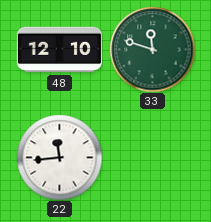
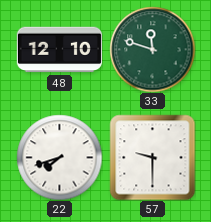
22: 11:44 -> 7:42
57: none -> 9:30
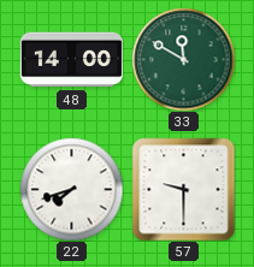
48: 12:10 -> 14:00
33: 11:48 -> 11:50
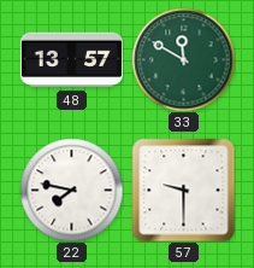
48: 14:00 -> 13:57
22: 7:42 -> 7:47
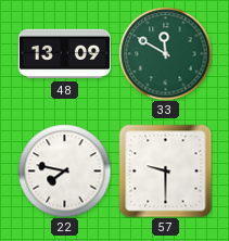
48: 13:57 -> 13:09
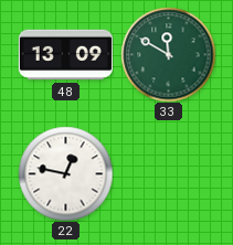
22: 7:47 -> 12:47
57: 9:30 -> none
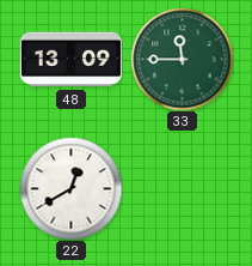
33: 11:50 -> 11:45
22: 12:47 -> 12:40
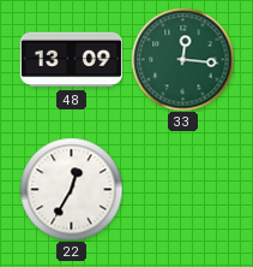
33: 11:45 -> 12:16
22: 12:40 -> 12:35
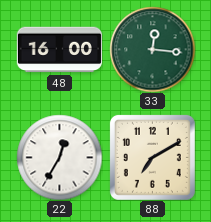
48: 13:09 -> 16:00
88: none -> 7:10
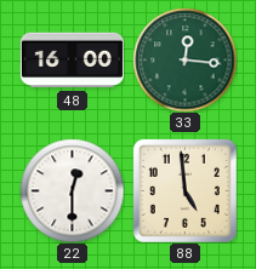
22: 12:35 -> 12:30
88: 7:10 -> 4:59
